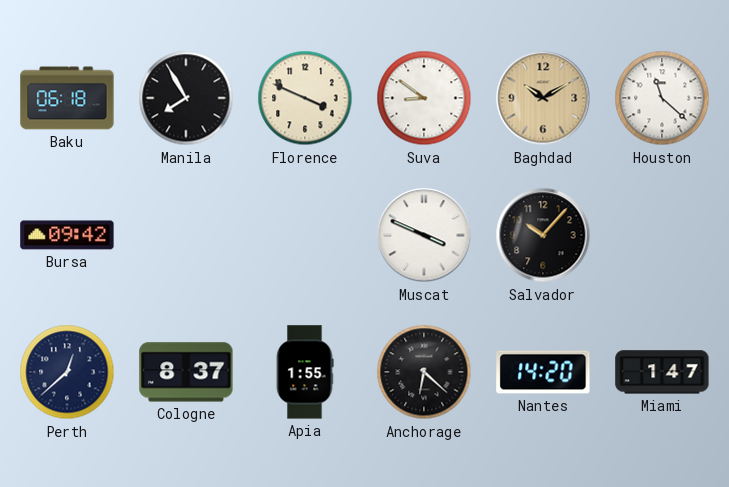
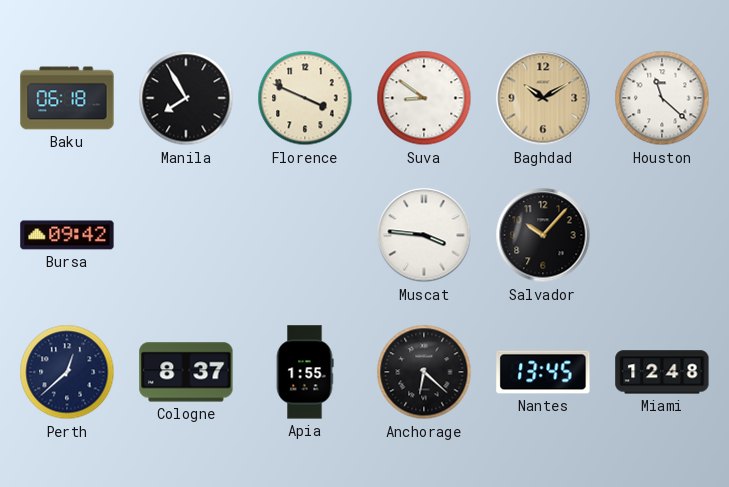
Muscat: 3:49 -> 3:46
Nantes: 14:20 -> 13:45
Miami: 1:47 -> 12:48
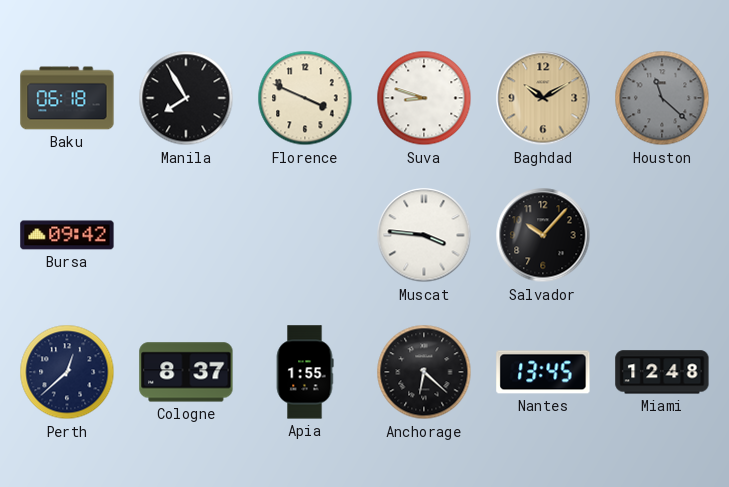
Suva: 8:51 -> 8:48
Houston dial: white -> grey
